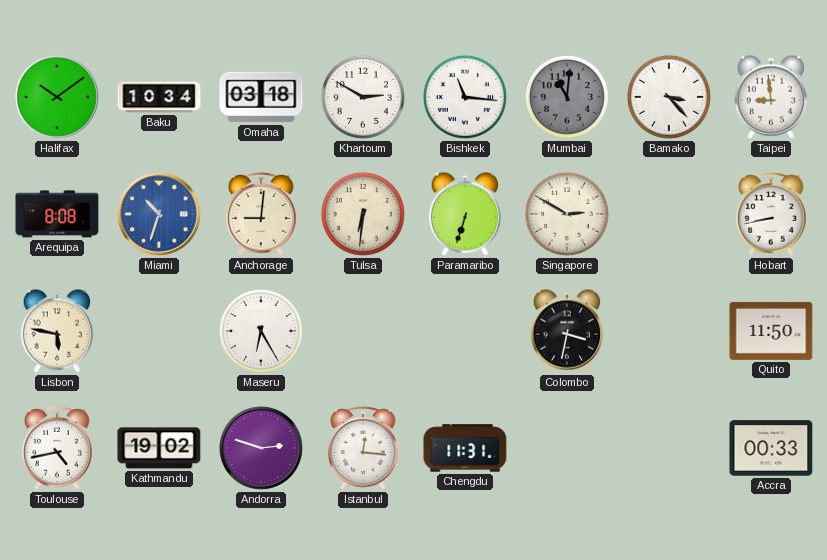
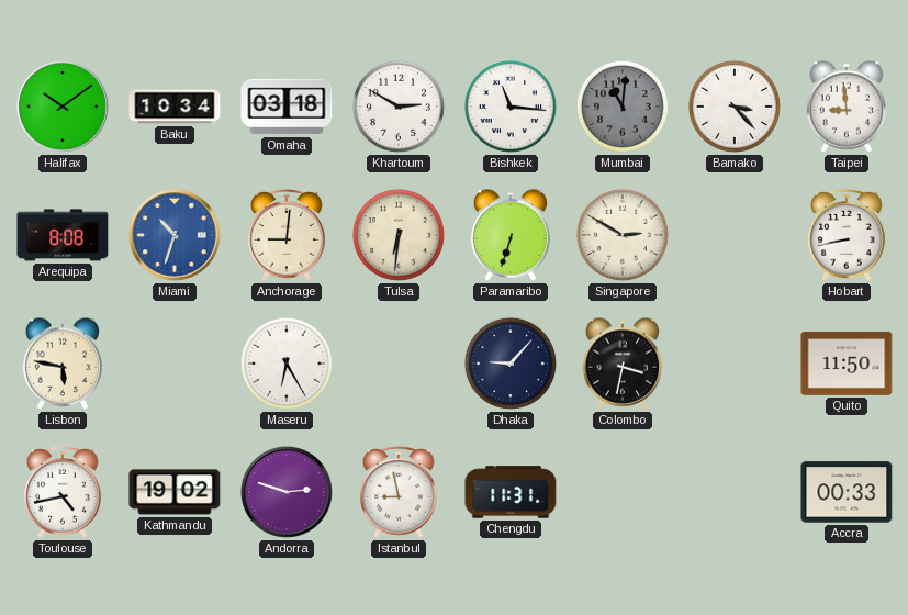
Dhaka: none -> 9:07
Istanbul: 12:16 -> 8:58
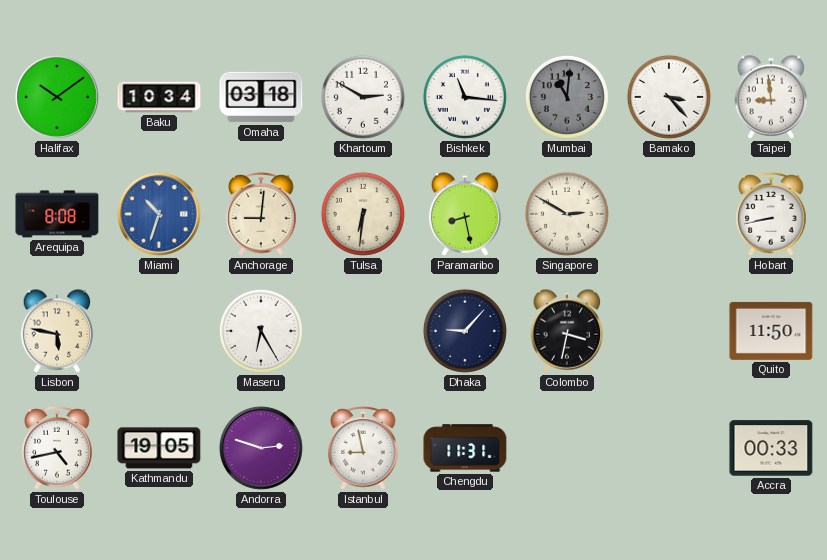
Paramaribo: 6:33 -> 8:28
Kathmandu: 19:02 -> 19:05
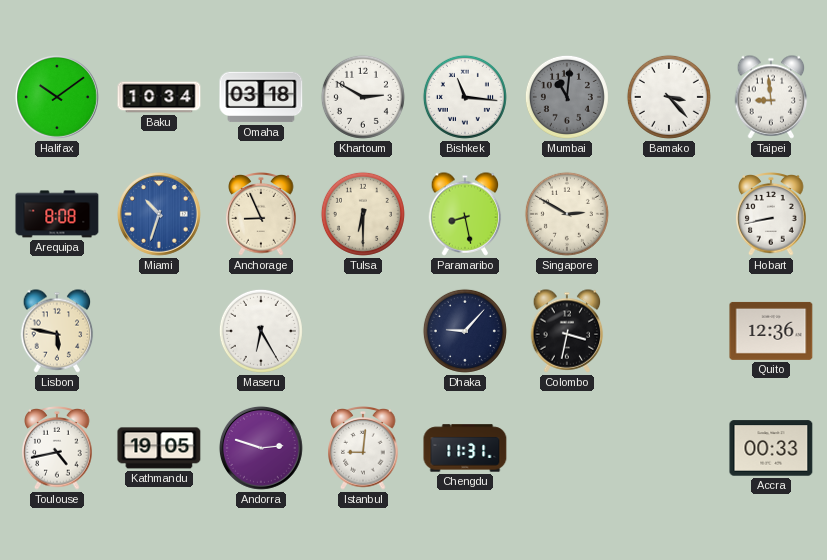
Anchorage: 9:01 -> 8:56
Tulsa: 6:31 -> 6:30
Quito: 11:50 -> 12:36
Istanbul: 8:58 -> 9:01
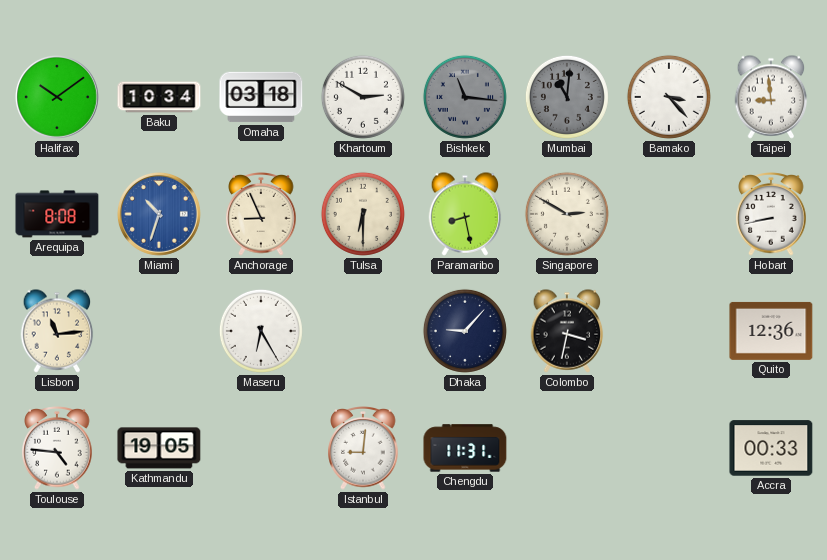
Bishkek dial: white -> grey
Lisbon: 5:47 -> 11:14
Toulouse: 4:43 -> 4:46
Andorra: 2:48 -> none
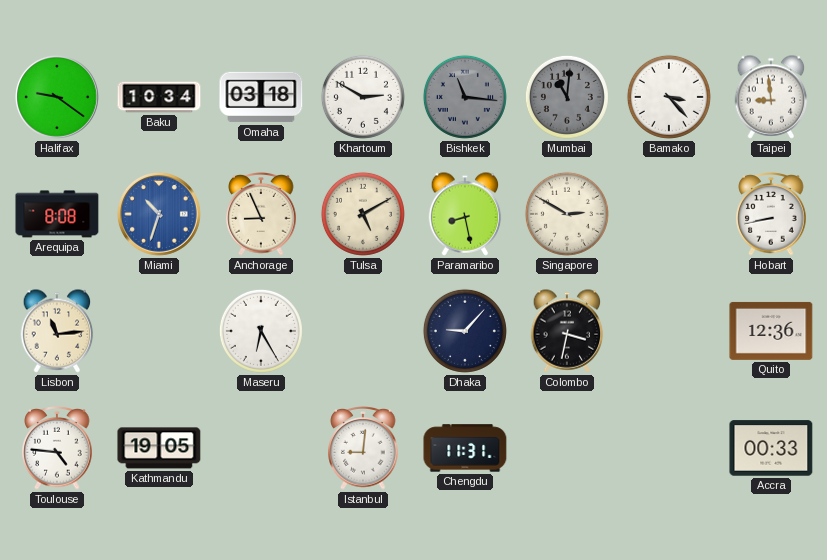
Halifax: 10:09 -> 9:21
Tulsa: 6:30 -> 5:10
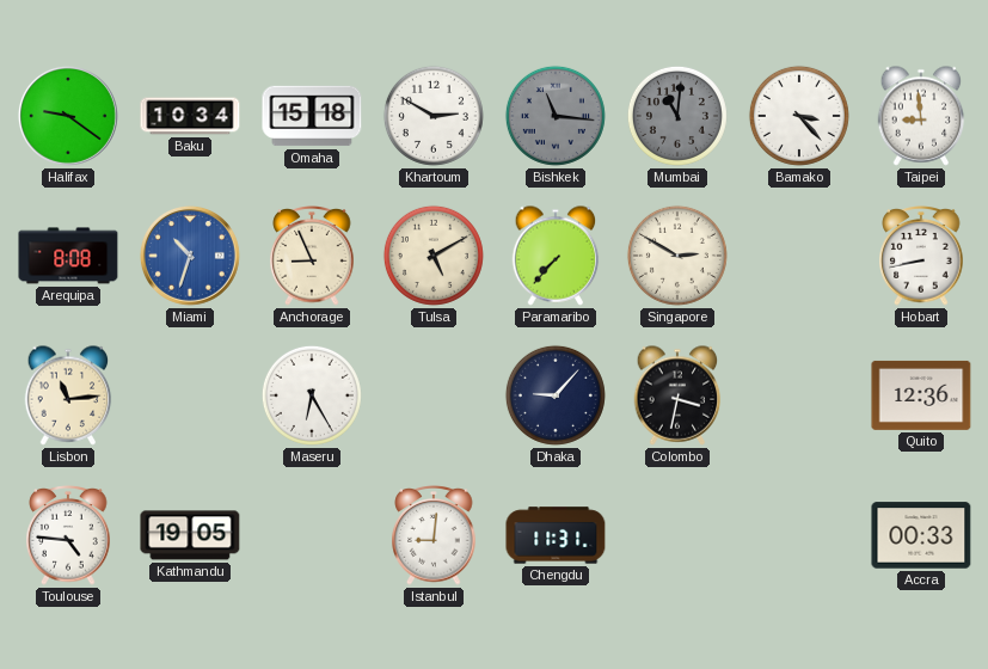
Omaha: 03:18 -> 15:18
Paramaribo: 8:28 -> 7:37
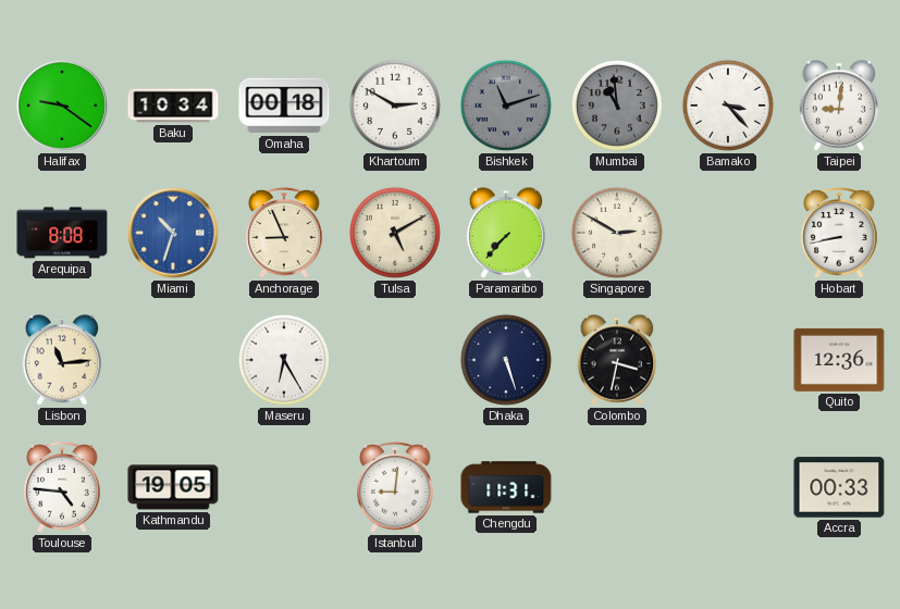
Omaha: 15:18 -> 00:18
Bishkek: 11:16 -> 11:12
Mumbai: 11:01 -> 10:59
Taipei: 8:59 -> 9:01
Dhaka: 9:07 -> 5:27
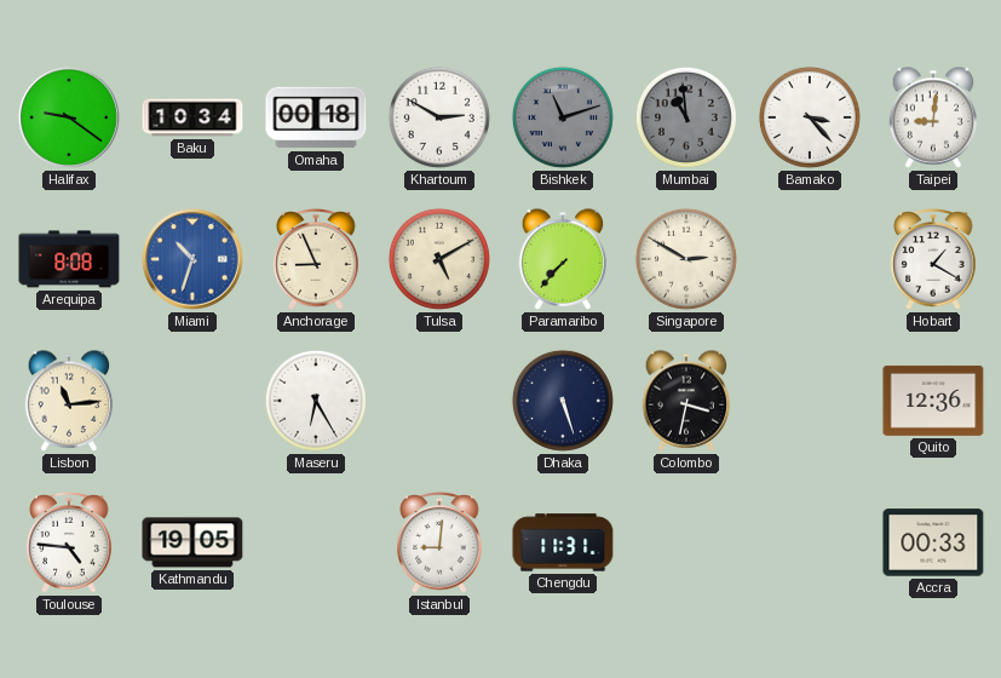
Hobart: 8:43 -> 1:20
